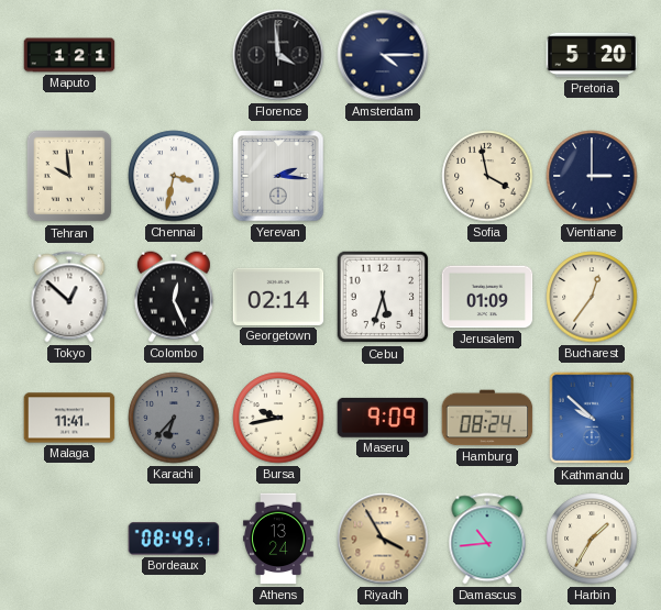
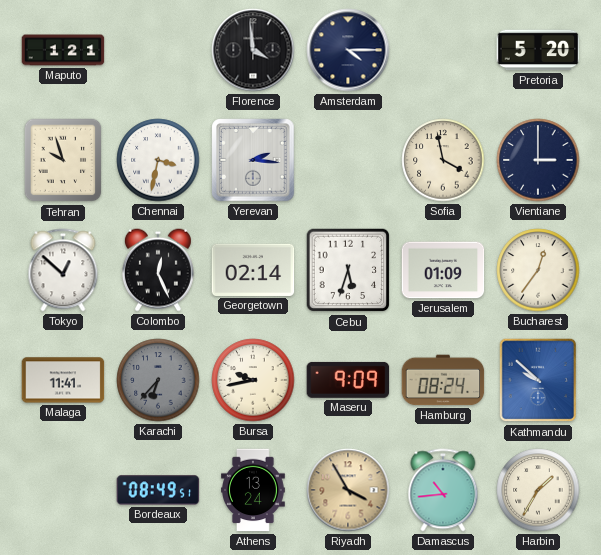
Tehran: 9:59 -> 9:57
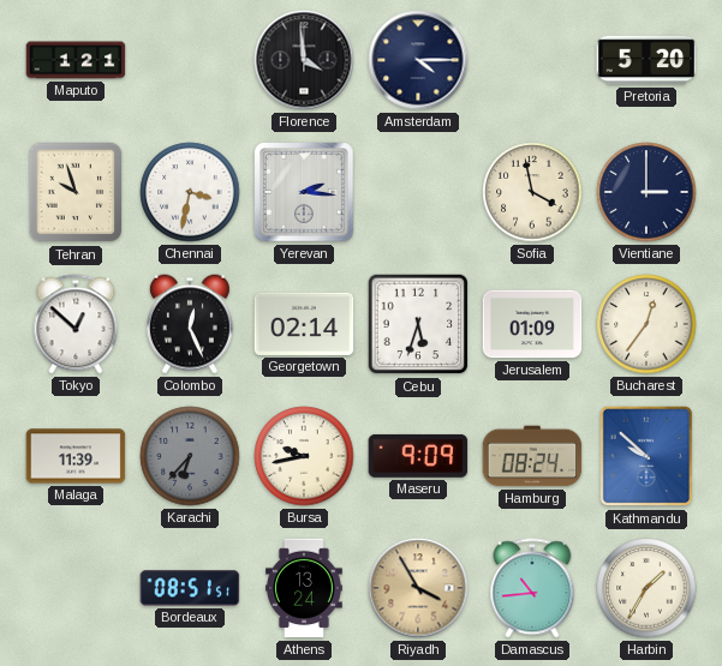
Malaga: 11:41 -> 11:39
Bordeaux: 08:49 -> 08:51
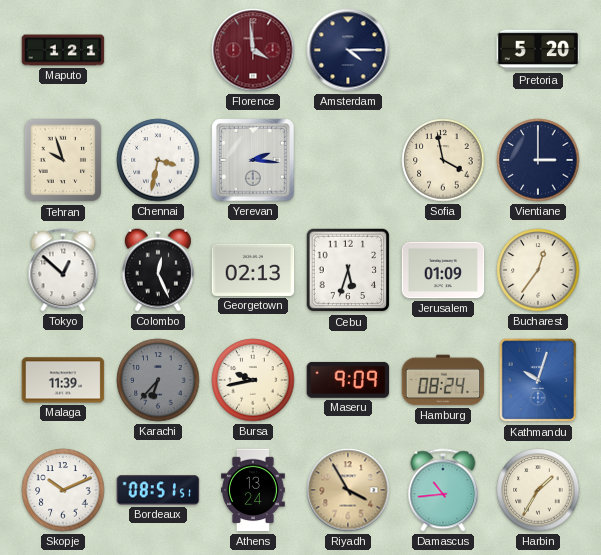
Florence dial: black -> burgundy
Georgetown: 02:14 -> 02:13
Kathmandu: 9:52 -> 10:03
Skopje: none -> 10:11
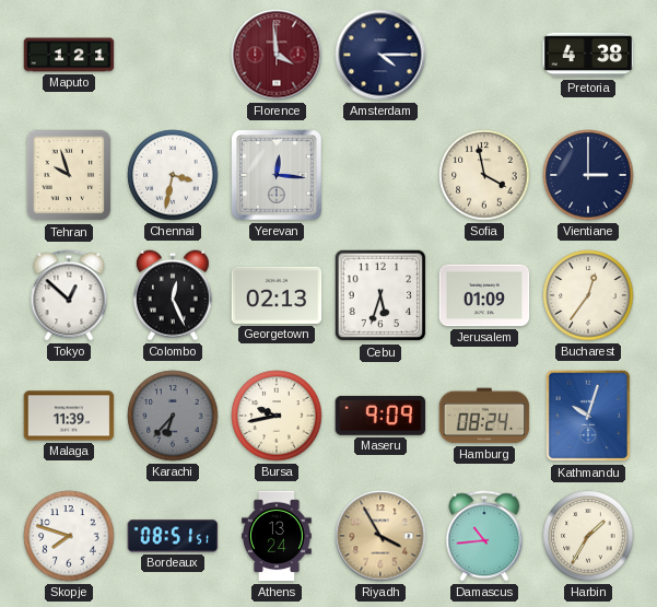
Pretoria: 5:20 -> 4:38
Yerevan: 2:16 -> 12:16
Skopje: 10:11 -> 7:48
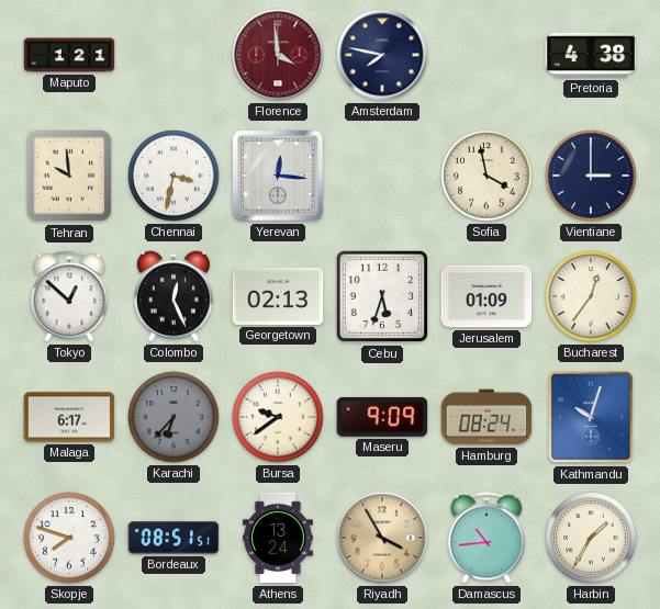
Amsterdam: 4:15 -> 7:47
Tehran: 9:57 -> 9:59
Malaga: 11:39 -> 6:17
Bursa: 9:43 -> 9:39
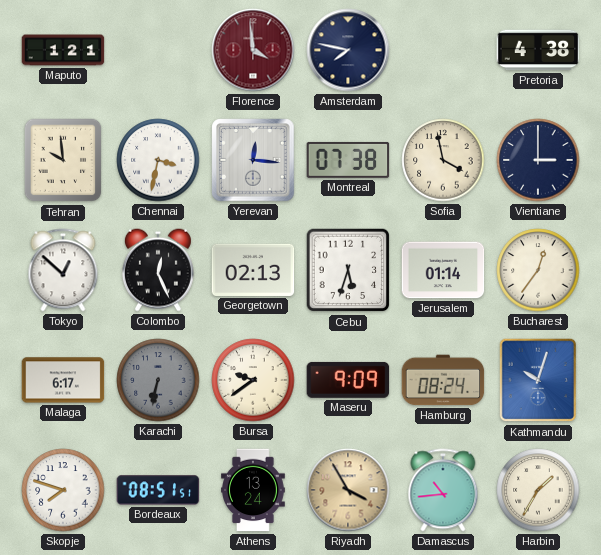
Montreal: none -> 07:38
Jerusalem: 01:09 -> 01:14
Karachi: 6:37 -> 6:32
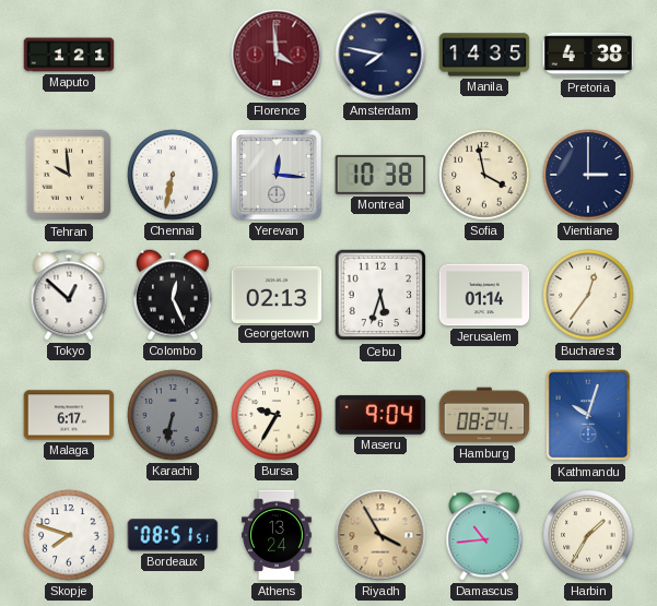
Manila: none -> 14:35
Chennai: 3:32 -> 6:32
Montreal: 07:38 -> 10:38
Bursa: 9:39 -> 9:35
Maseru: 9:09 -> 9:04
